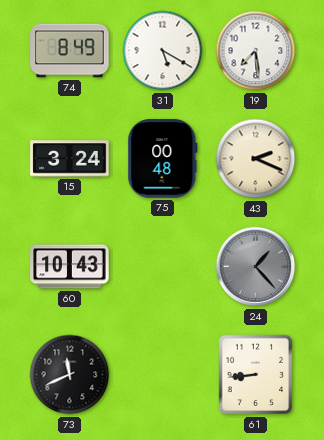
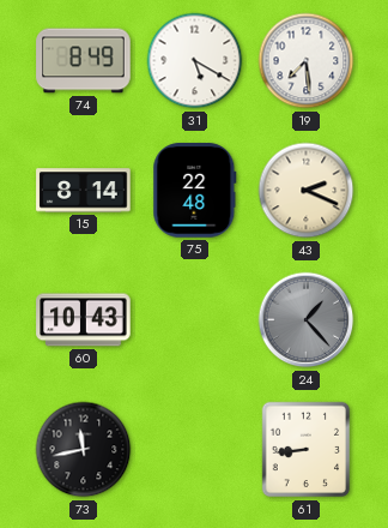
15: 3:24 -> 8:14
75: 00:48 -> 22:48
73: 11:41 -> 11:43
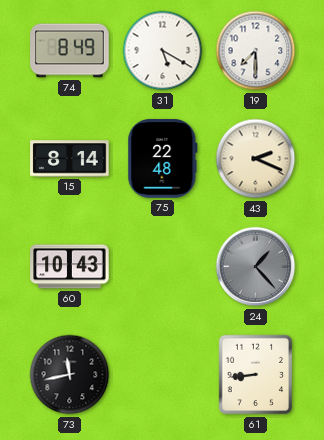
19: 7:29 -> 7:30
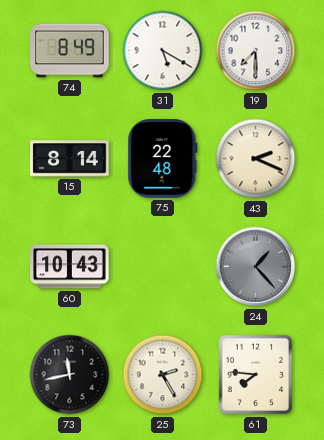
25: none -> 2:25
61: 8:44 -> 7:46
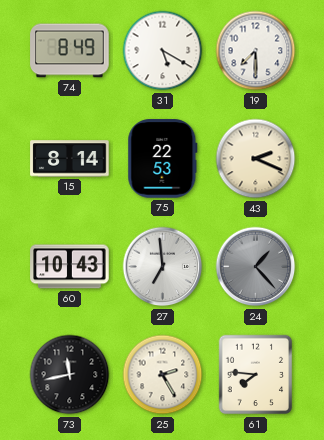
75: 22:48 -> 22:53
27: none -> 6:59
